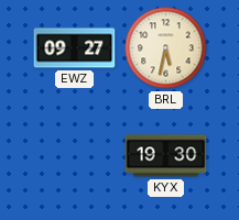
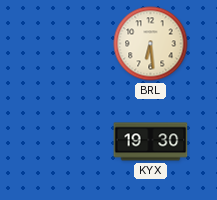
EWZ: 09:27 -> none
BRL: 5:32 -> 6:29
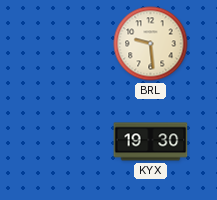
BRL: 6:29 -> 9:29
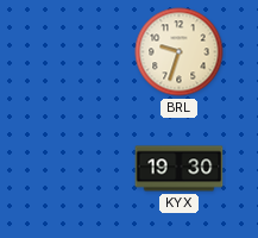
BRL: 9:29 -> 9:33
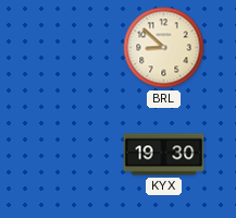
BRL: 9:33 -> 8:52
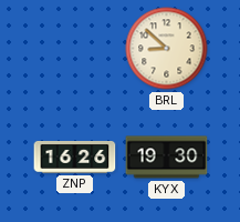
ZNP: none -> 16:26
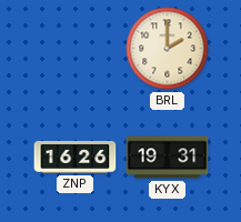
BRL: 8:52 -> 2:00
KYX: 19:30 -> 19:31
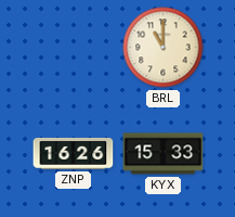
BRL: 2:00 -> 11:00
KYX: 19:31 -> 15:33
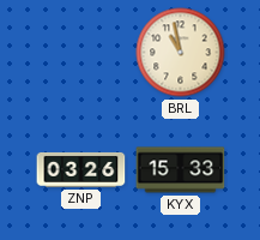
BRL: 11:00 -> 10:58
ZNP: 16:26 -> 03:26
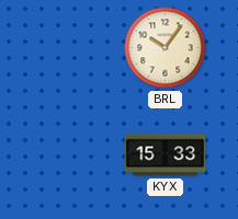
BRL: 10:58 -> 10:06
ZNP: 03:26 -> none
